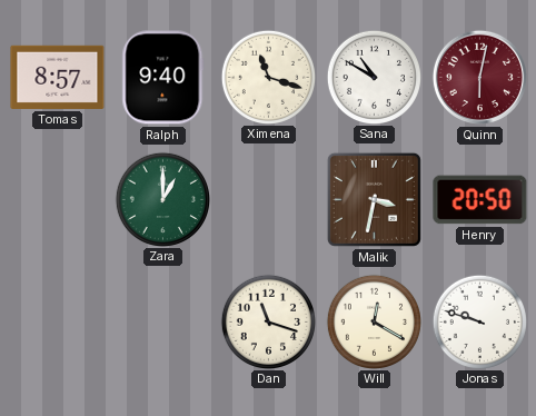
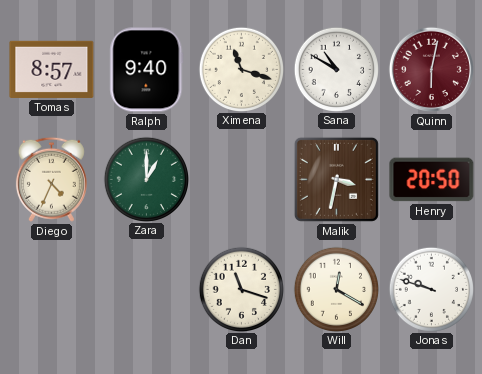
Diego: none -> 4:34
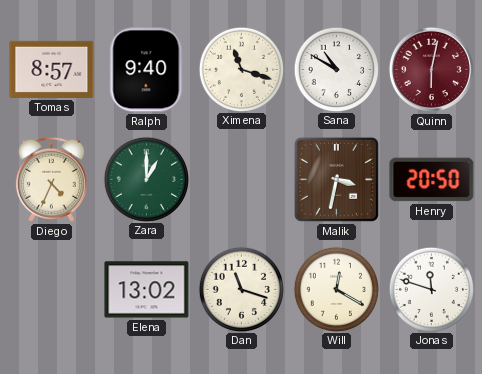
Elena: none -> 13:02
Jonas: 9:48 -> 11:48
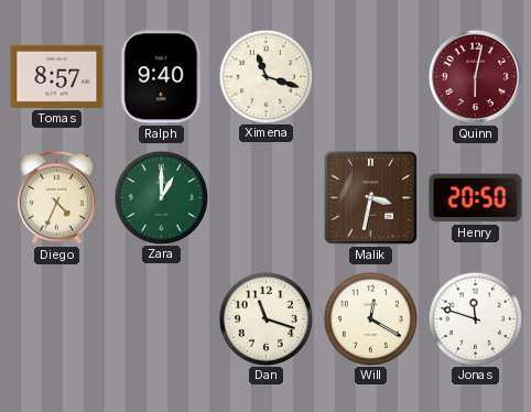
Sana: 10:50 -> none
Elena: 13:02 -> none
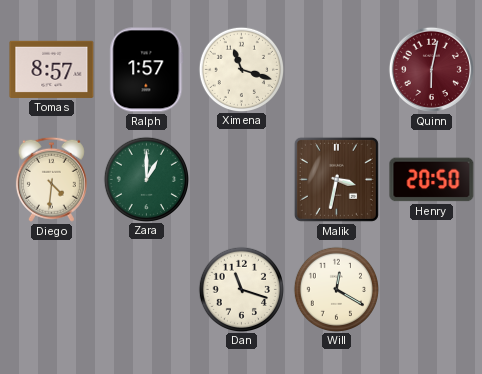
Ralph: 9:40 -> 1:57
Diego: 4:34 -> 4:31
Jonas: 11:48 -> none
